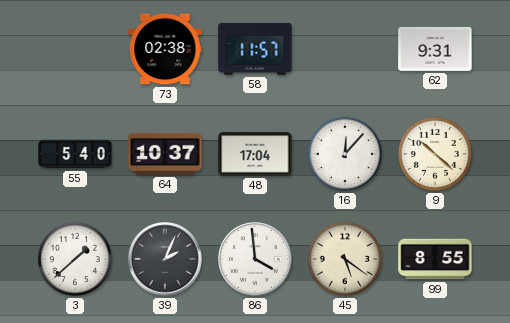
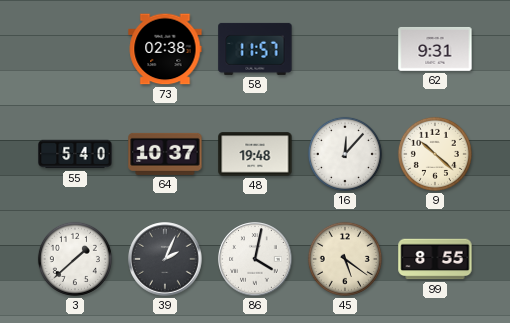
48: 17:04 -> 19:48
86: 3:59 -> 4:02
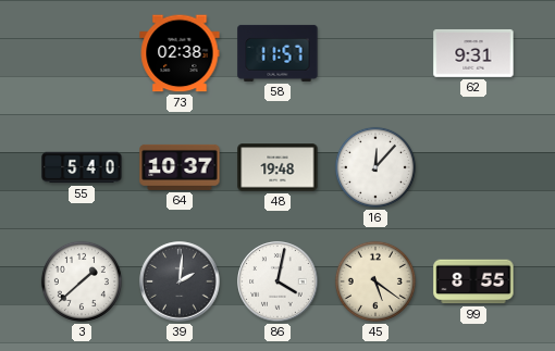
9: 10:22 -> none
39: 2:04 -> 2:01
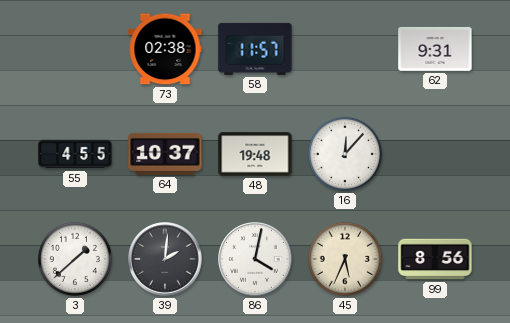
55: 5:40 -> 4:55
45: 5:21 -> 5:34
99: 8:55 -> 8:56
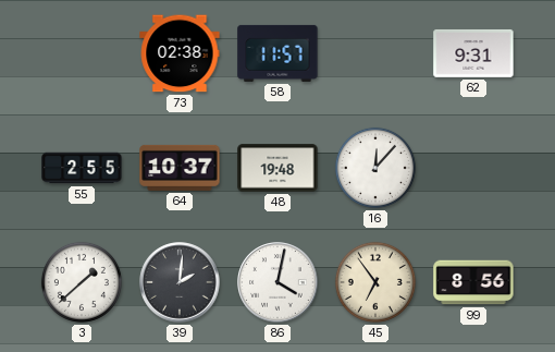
55: 4:55 -> 2:55
45: 5:34 -> 6:54
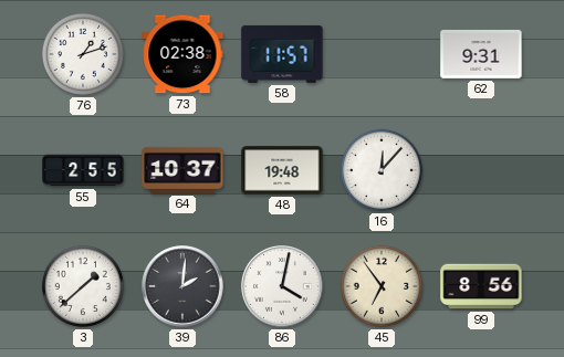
76: none -> 1:12
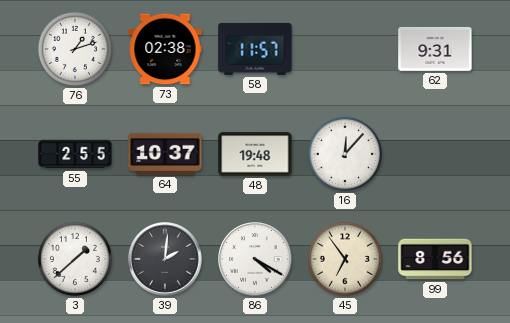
86: 4:02 -> 4:20
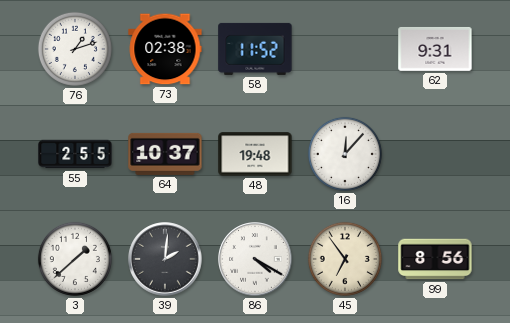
58: 11:57 -> 11:52
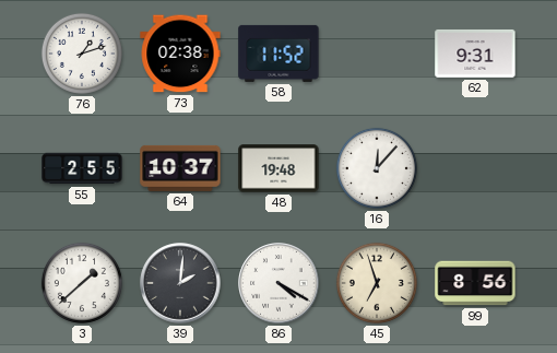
45: 6:54 -> 6:57
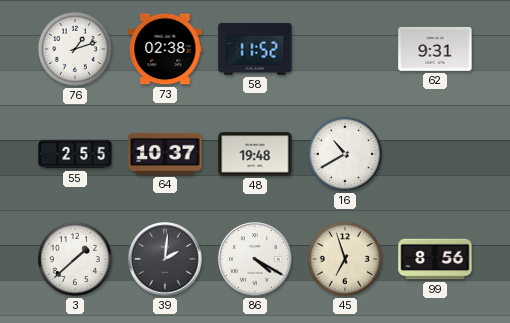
16: 12:07 -> 10:40
